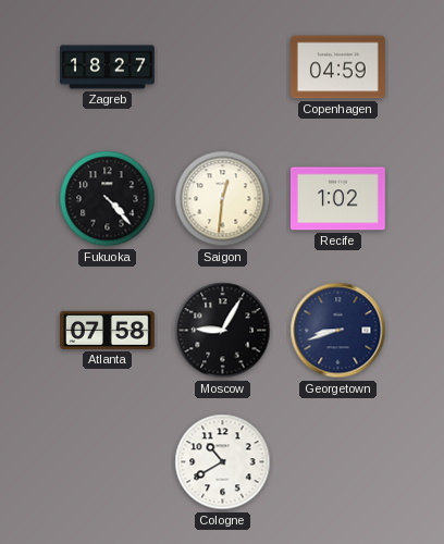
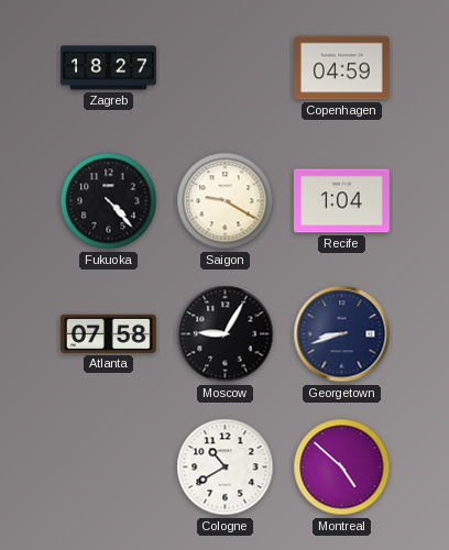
Saigon: 12:31 -> 9:20
Recife: 1:02 -> 1:04
Montreal: none -> 4:52
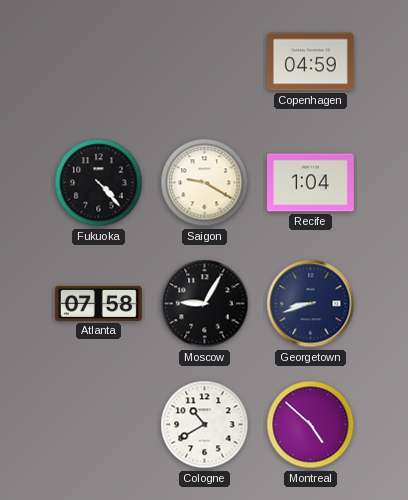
Zagreb: 18:27 -> none
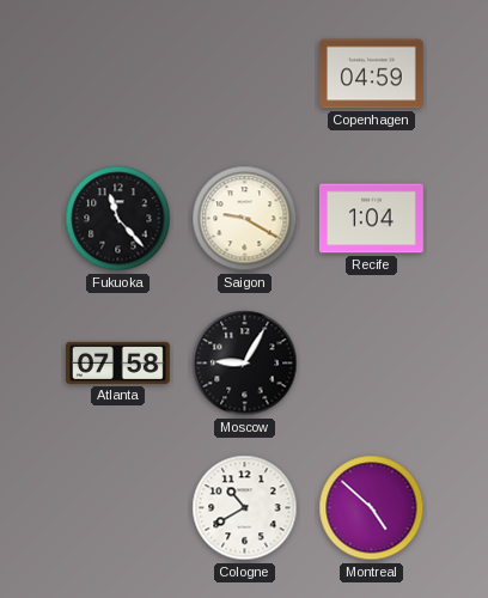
Fukuoka: 4:23 -> 11:23
Georgetown: 8:42 -> none
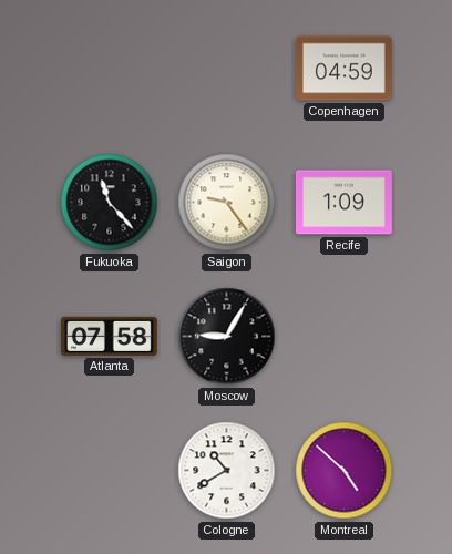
Saigon: 9:20 -> 9:24
Recife: 1:04 -> 1:09
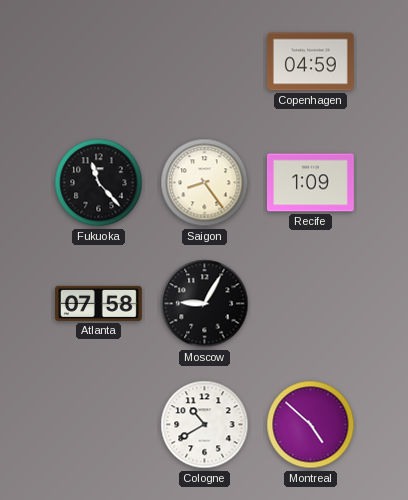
Saigon: 9:24 -> 8:24
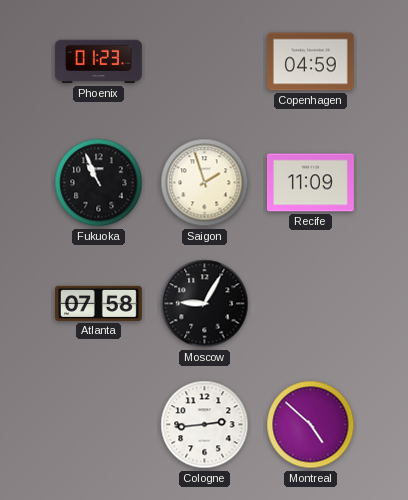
Phoenix: none -> 01:23
Fukuoka: 11:23 -> 10:56
Saigon: 8:24 -> 1:57
Recife: 1:09 -> 11:09
Cologne: 10:40 -> 2:44
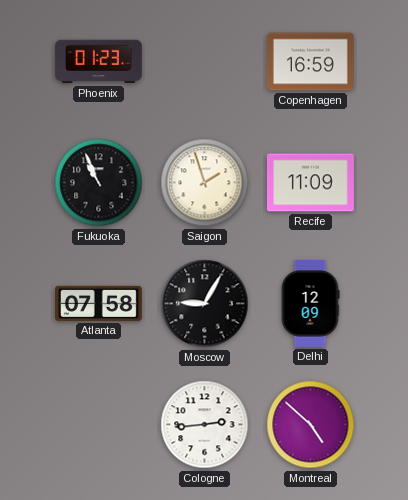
Copenhagen: 04:59 -> 16:59
Delhi: none -> 12:09
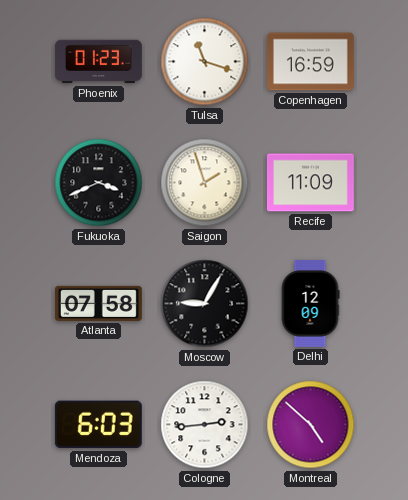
Tulsa: none -> 11:18
Fukuoka: 10:56 -> 3:41
Mendoza: none -> 6:03
